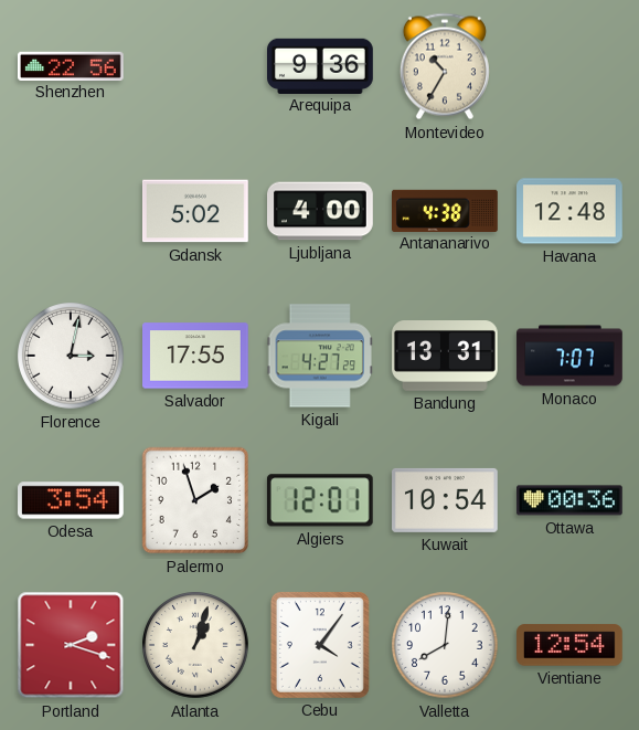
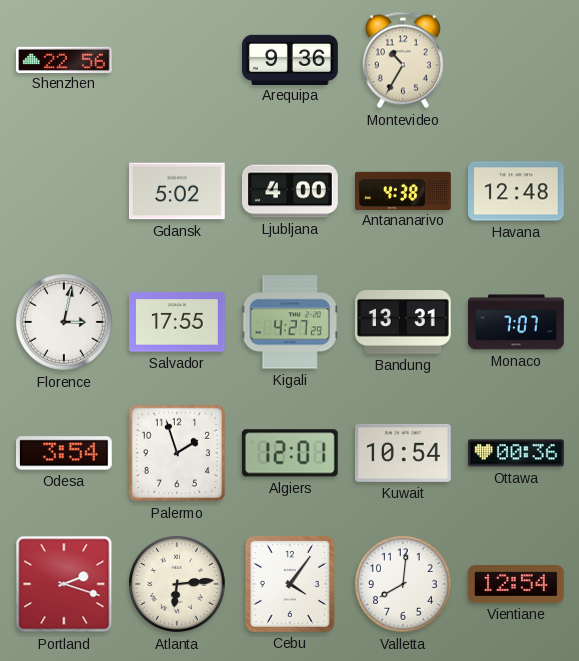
Atlanta: 1:03 -> 6:14
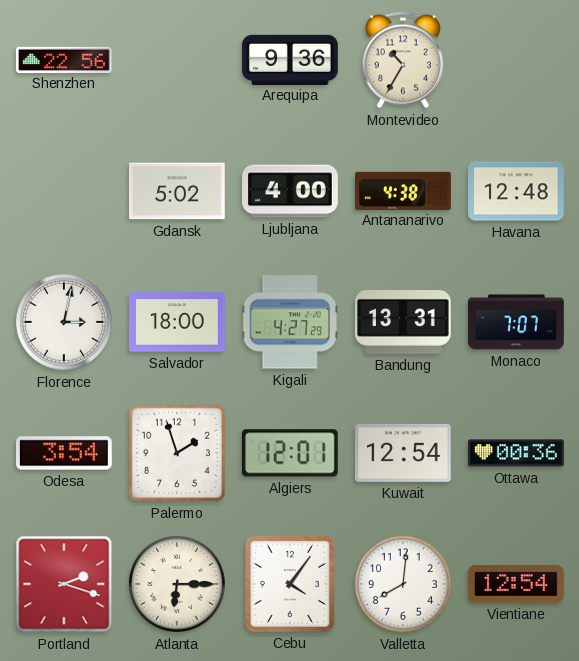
Salvador: 17:55 -> 18:00
Kuwait: 10:54 -> 12:54
Atlanta: 6:14 -> 6:15
